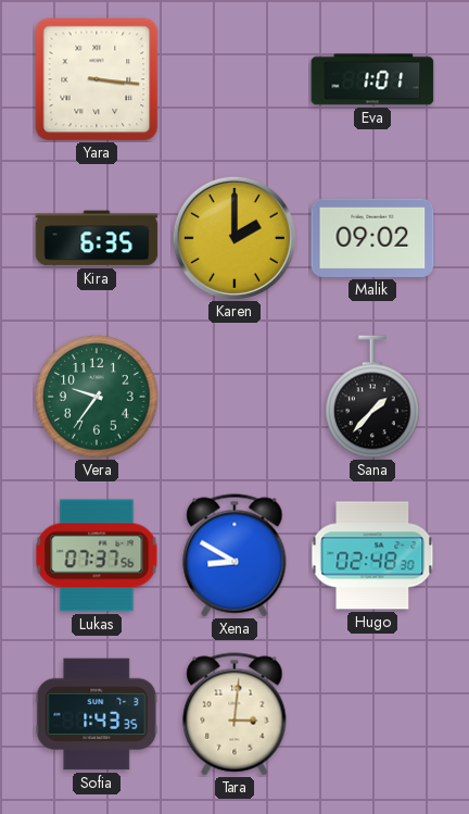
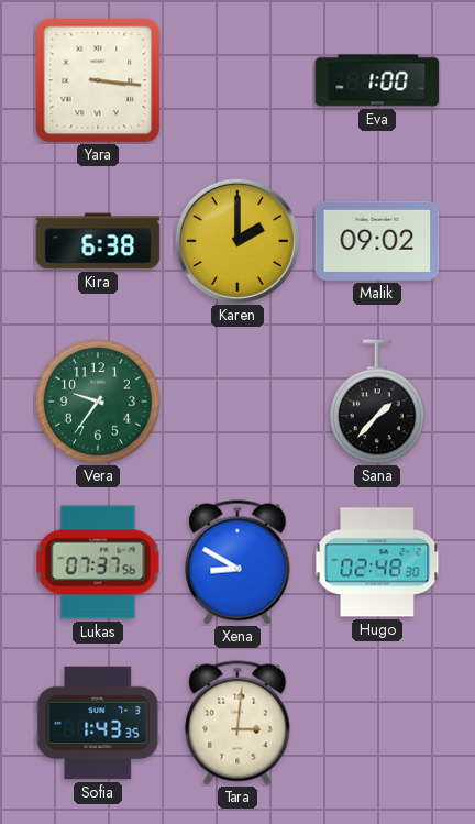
Eva: 1:01 -> 1:00
Kira: 6:35 -> 6:38
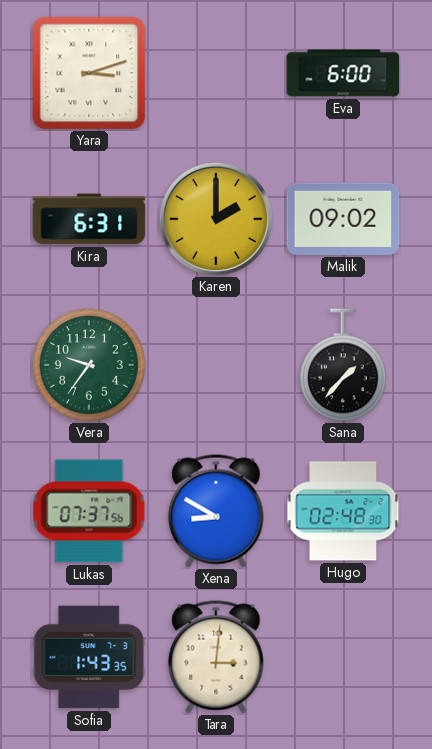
Yara: 3:16 -> 3:12
Eva: 1:00 -> 6:00
Kira: 6:38 -> 6:31
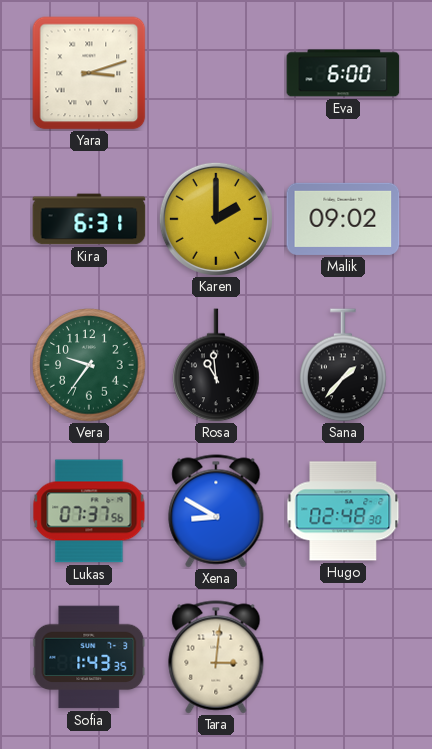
Rosa: none -> 10:59
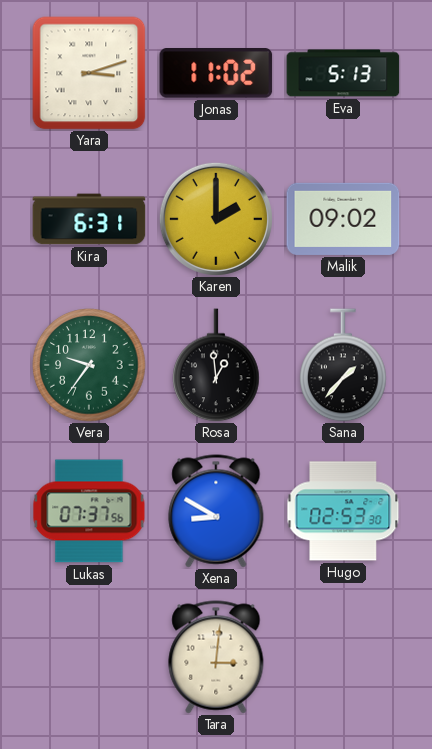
Jonas: none -> 11:02
Eva: 6:00 -> 5:13
Rosa: 10:59 -> 12:59
Hugo: 02:48 -> 02:53
Sofia: 1:43 -> none
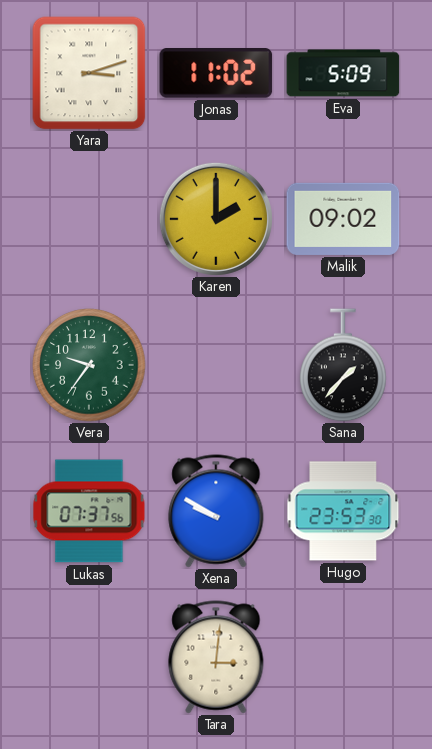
Eva: 5:13 -> 5:09
Kira: 6:31 -> none
Rosa: 12:59 -> none
Xena: 8:50 -> 9:50
Hugo: 02:53 -> 23:53
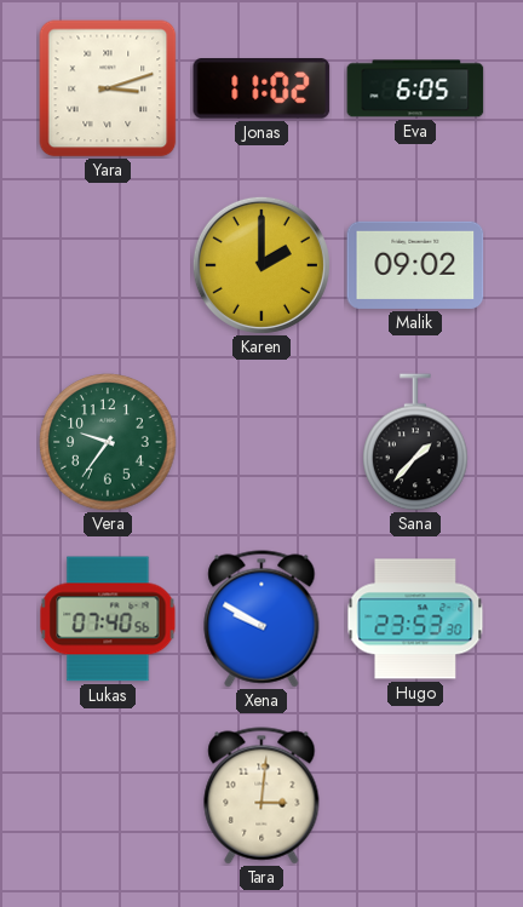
Eva: 5:09 -> 6:05
Lukas: 07:37 -> 07:40
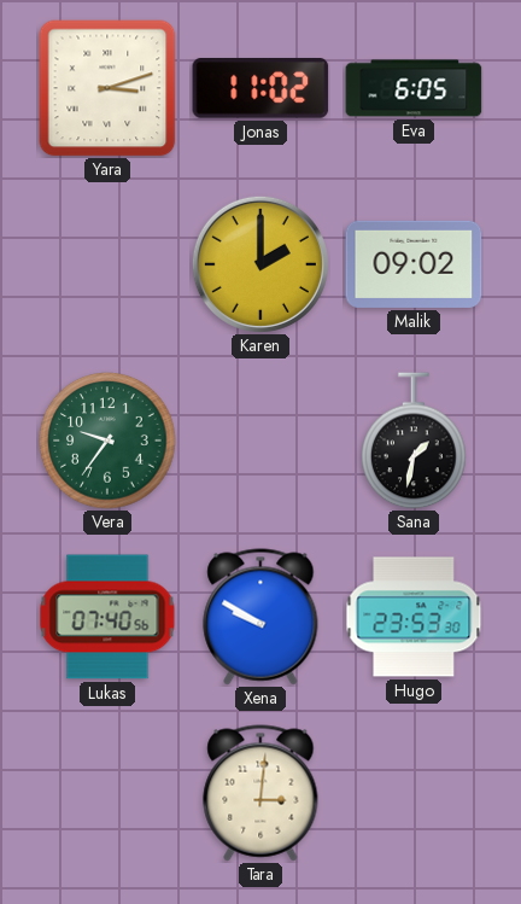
Sana: 1:37 -> 1:32
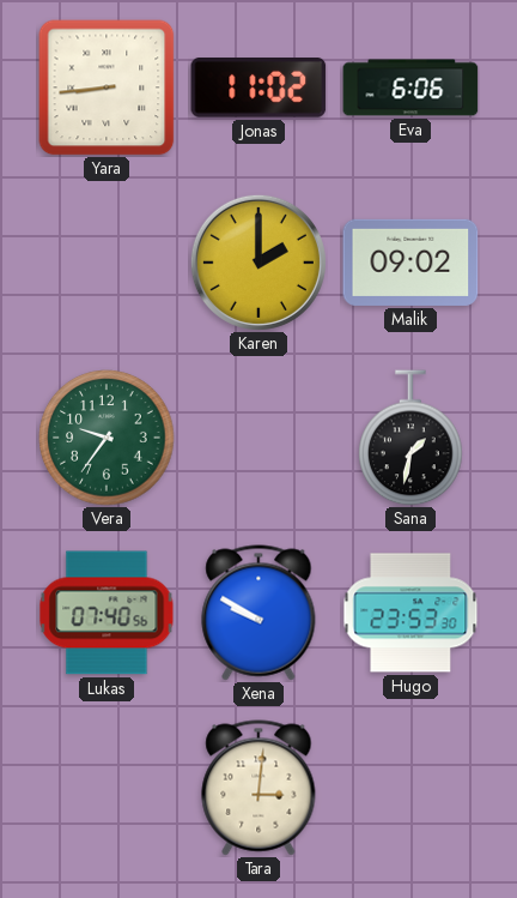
Yara: 3:12 -> 8:44
Eva: 6:05 -> 6:06
